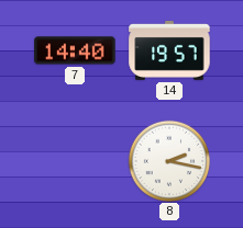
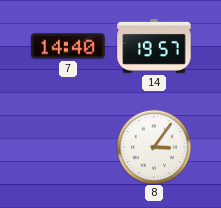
8: 2:17 -> 3:06
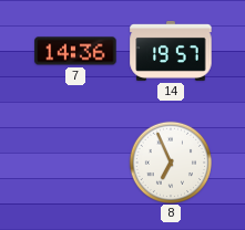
7: 14:40 -> 14:36
8: 3:06 -> 6:56
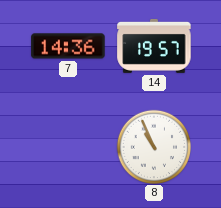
8: 6:56 -> 10:56
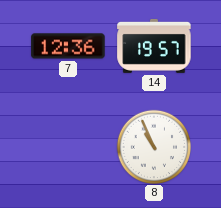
7: 14:36 -> 12:36
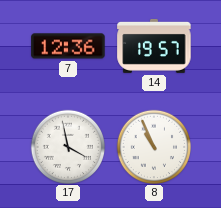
17: none -> 3:58
